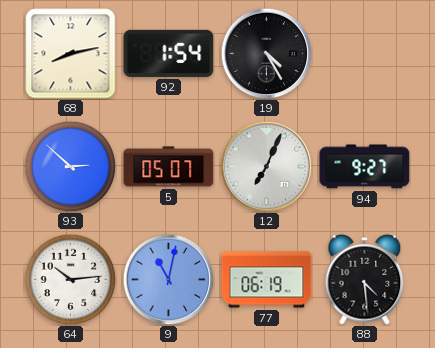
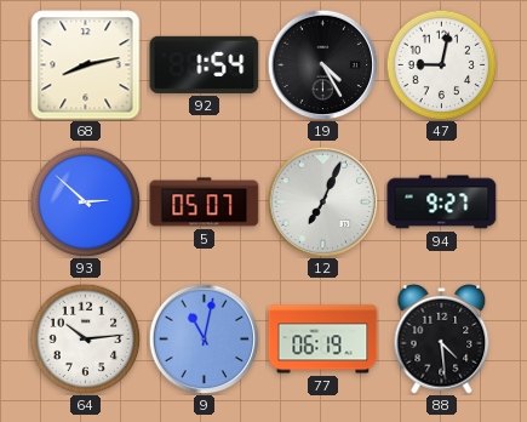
47: none -> 9:02
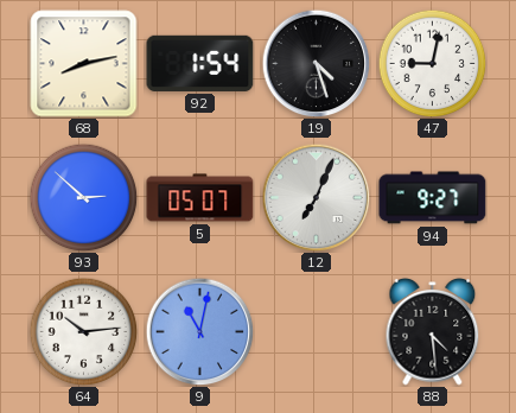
19: 4:25 -> 4:27
77: 06:19 -> none
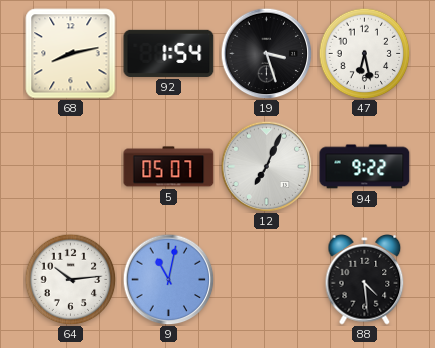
19: 4:27 -> 3:27
47: 9:02 -> 6:28
93: 2:52 -> none
94: 9:27 -> 9:22
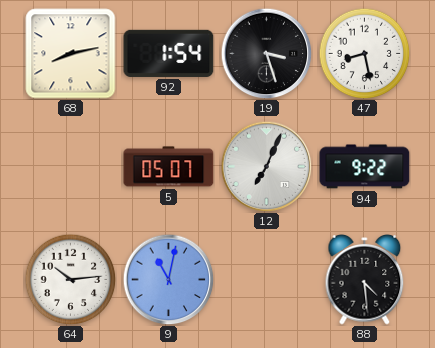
47: 6:28 -> 8:28
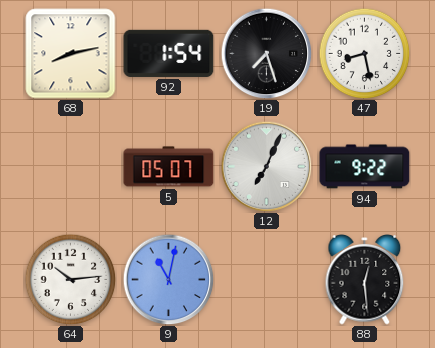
19: 3:27 -> 7:27
88: 4:29 -> 12:29
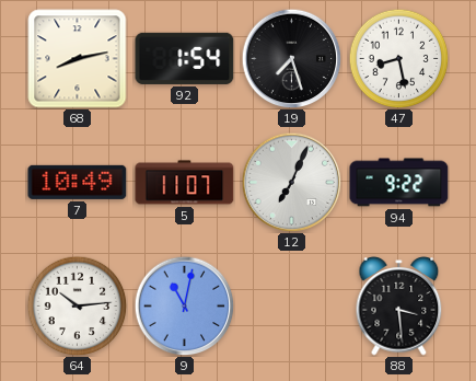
7: none -> 10:49
5: 05:07 -> 11:07
88: 12:29 -> 3:29
